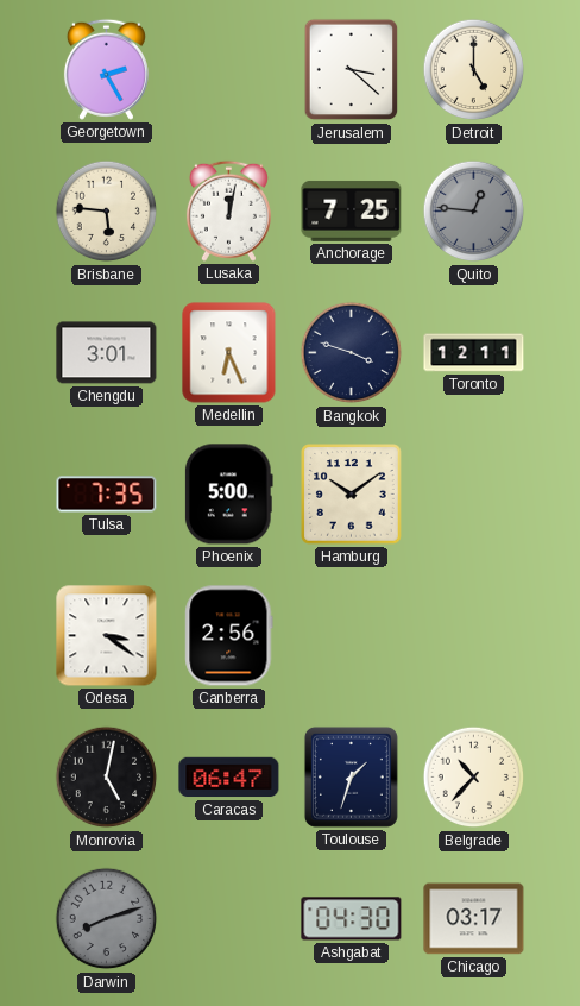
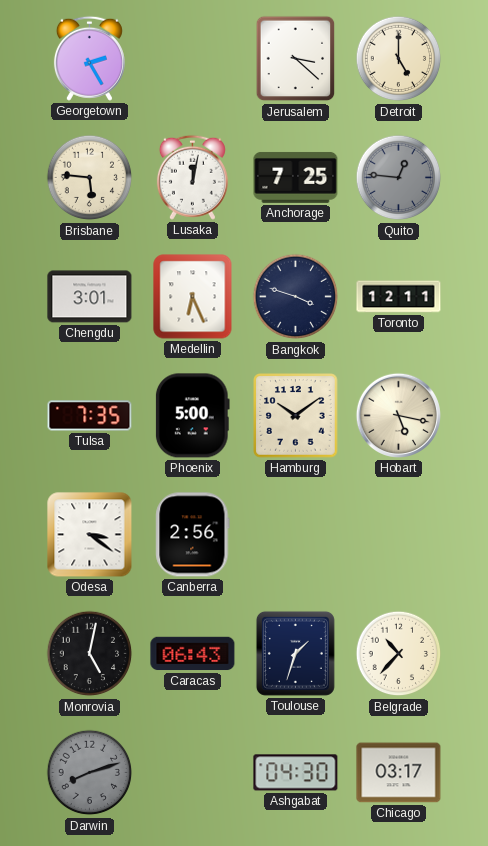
Hobart: none -> 5:17
Caracas: 06:47 -> 06:43
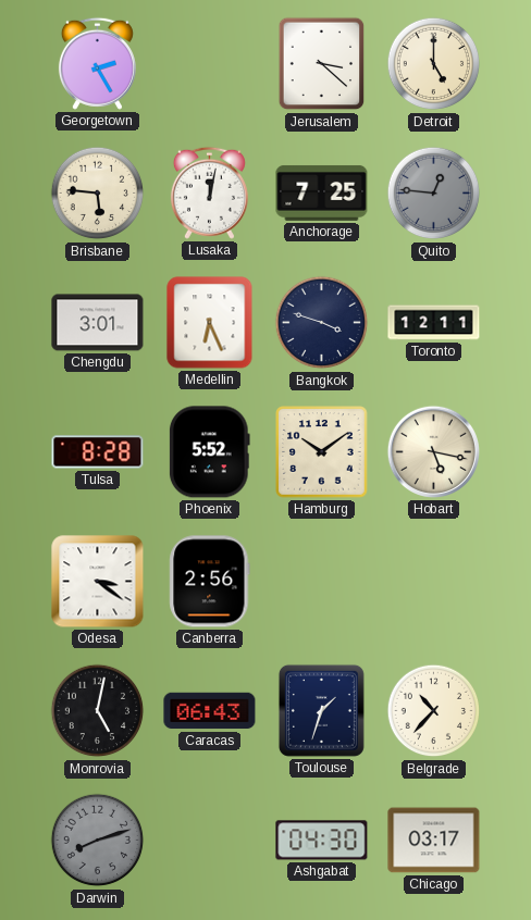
Tulsa: 7:35 -> 8:28
Phoenix: 5:00 -> 5:52
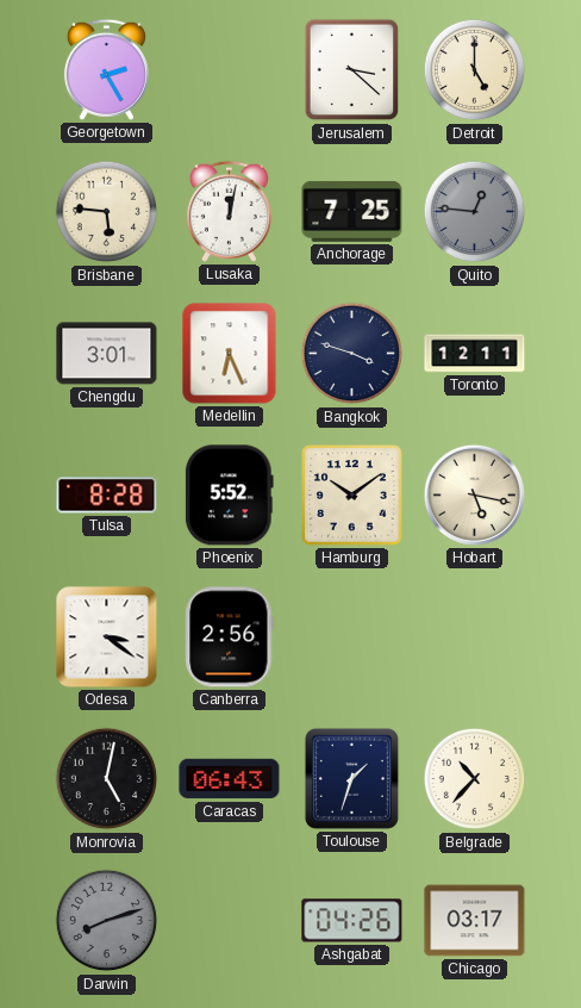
Ashgabat: 04:30 -> 04:26
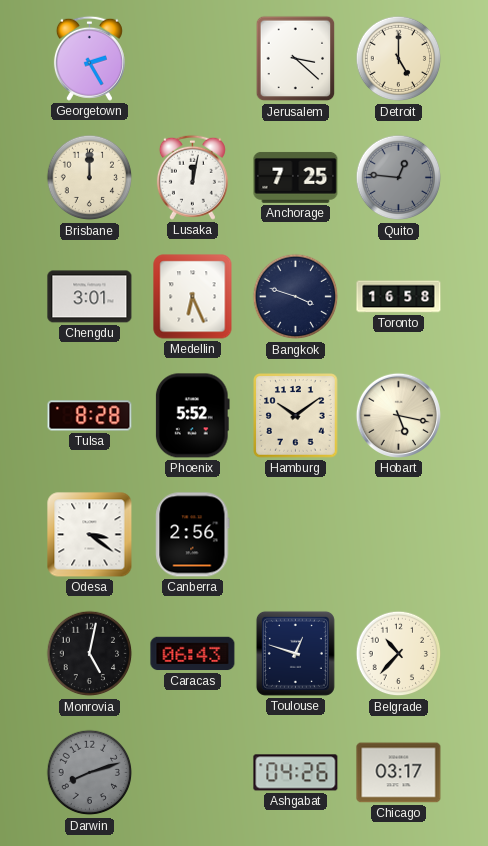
Brisbane: 5:46 -> 12:00
Toronto: 12:11 -> 16:58
Toulouse: 1:33 -> 12:48
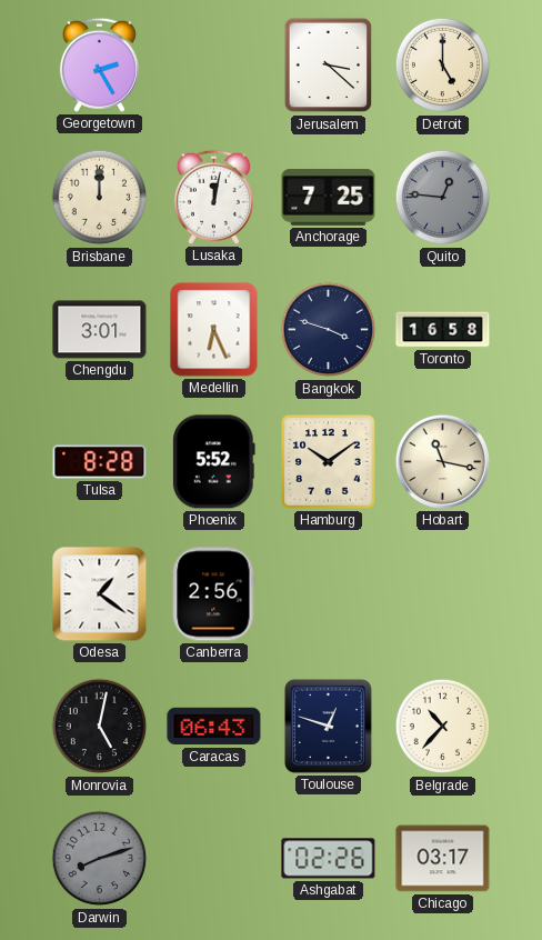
Hobart: 5:17 -> 11:17
Odesa: 3:21 -> 1:21
Ashgabat: 04:26 -> 02:26
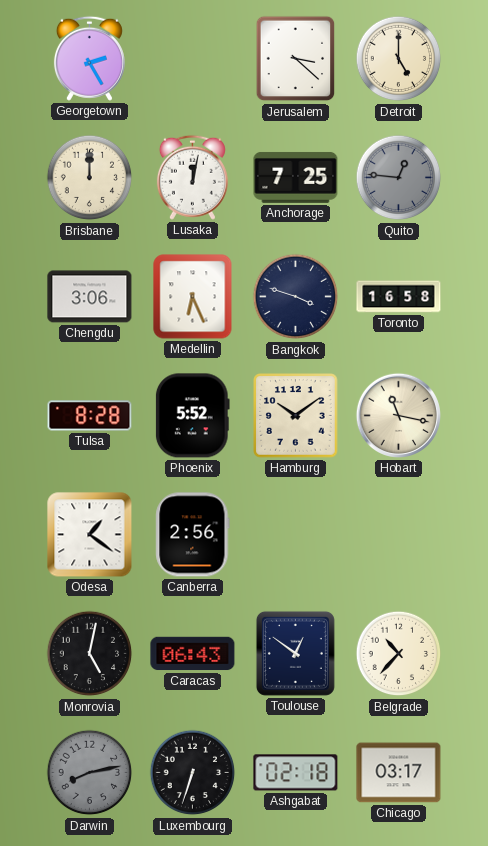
Chengdu: 3:01 -> 3:06
Toulouse: 12:48 -> 12:51
Darwin: 8:12 -> 8:13
Luxembourg: none -> 6:33
Ashgabat: 02:26 -> 02:18
